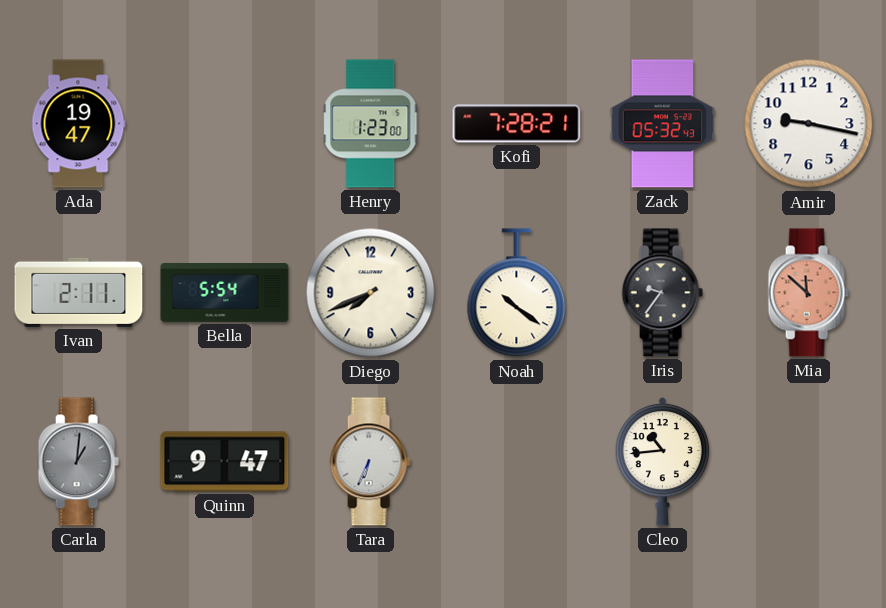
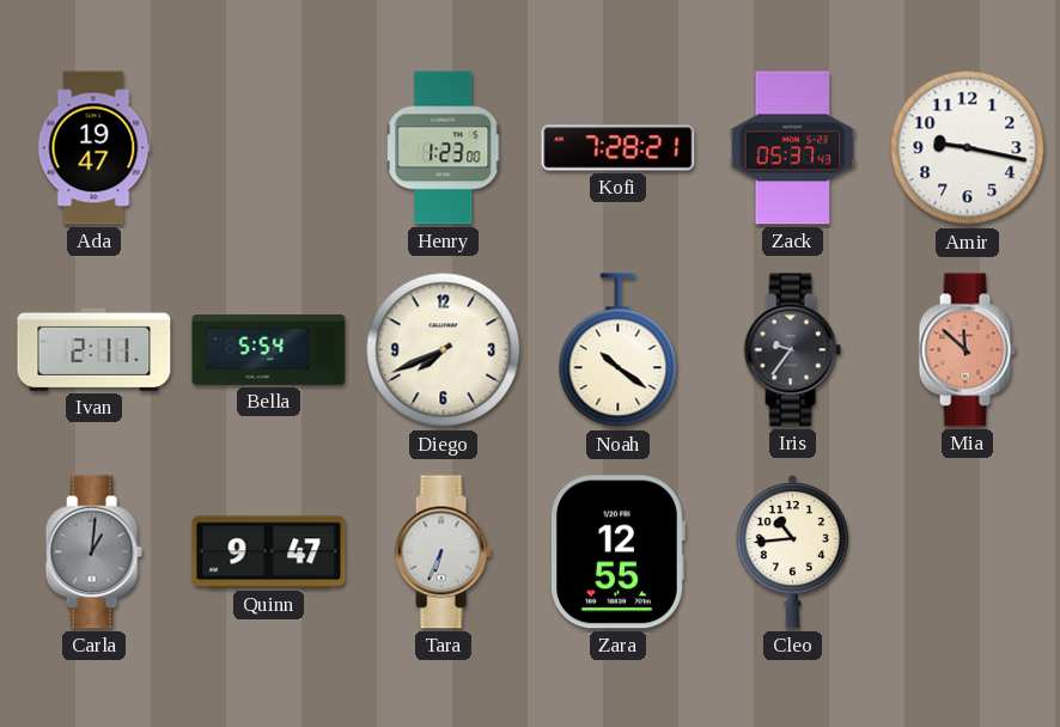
Zack: 05:32 -> 05:37
Zara: none -> 12:55
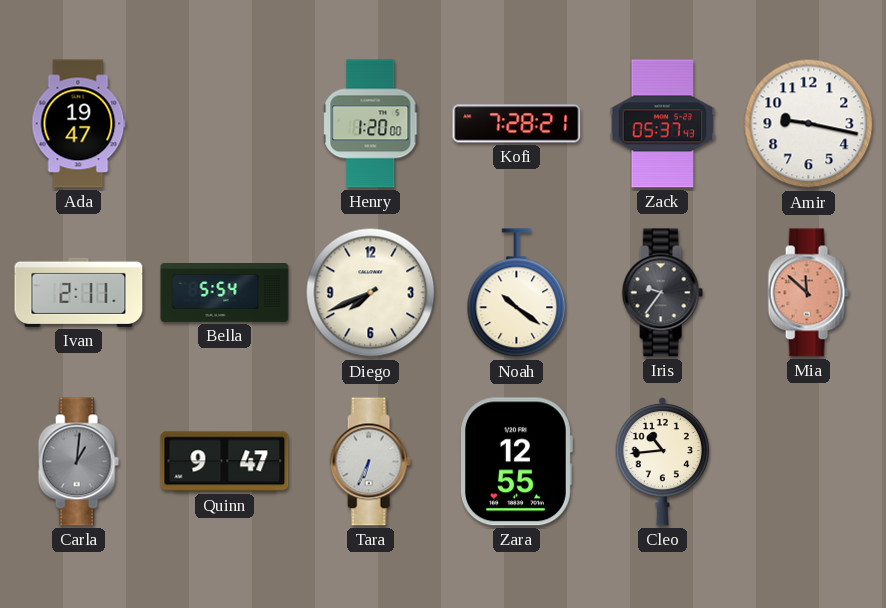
Henry: 1:23 -> 1:20
